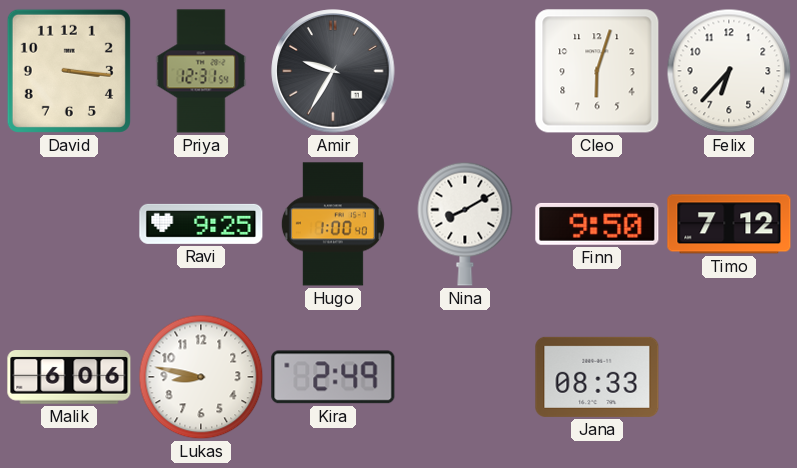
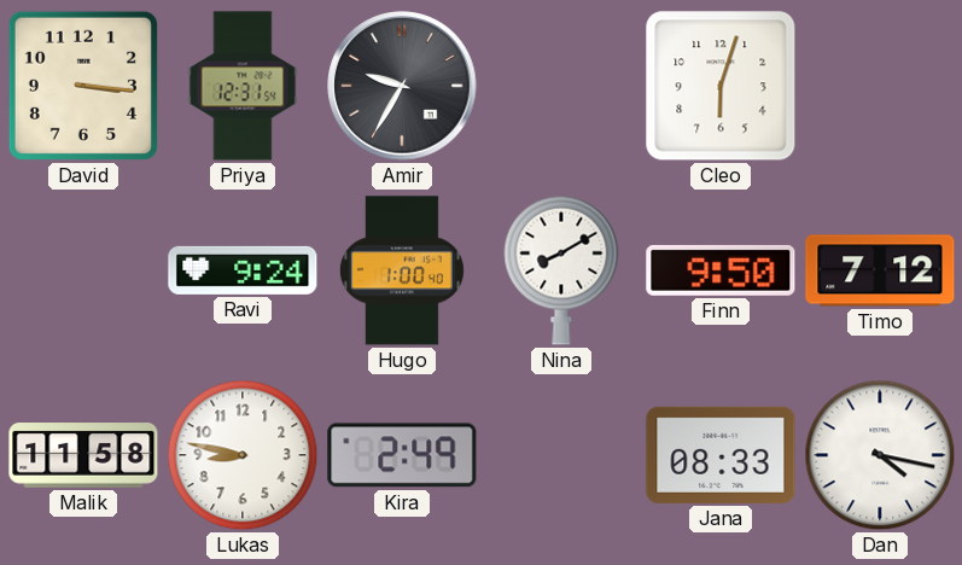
Felix: 6:37 -> none
Ravi: 9:25 -> 9:24
Malik: 6:06 -> 11:58
Dan: none -> 4:17
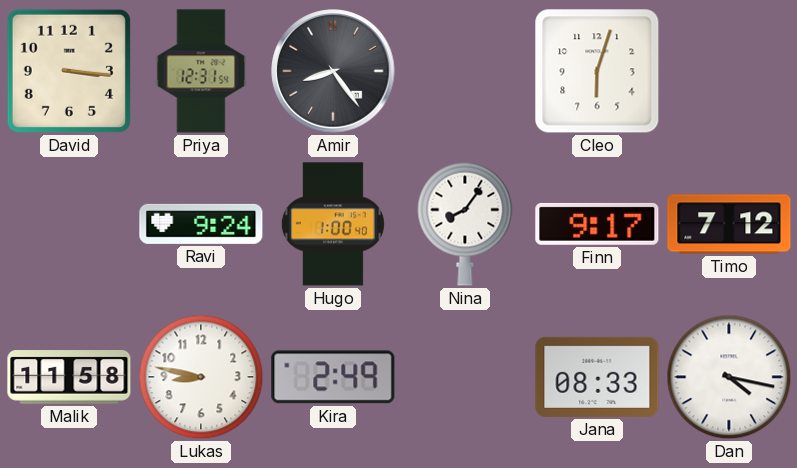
Amir: 9:35 -> 8:24
Nina: 8:10 -> 8:06
Finn: 9:50 -> 9:17
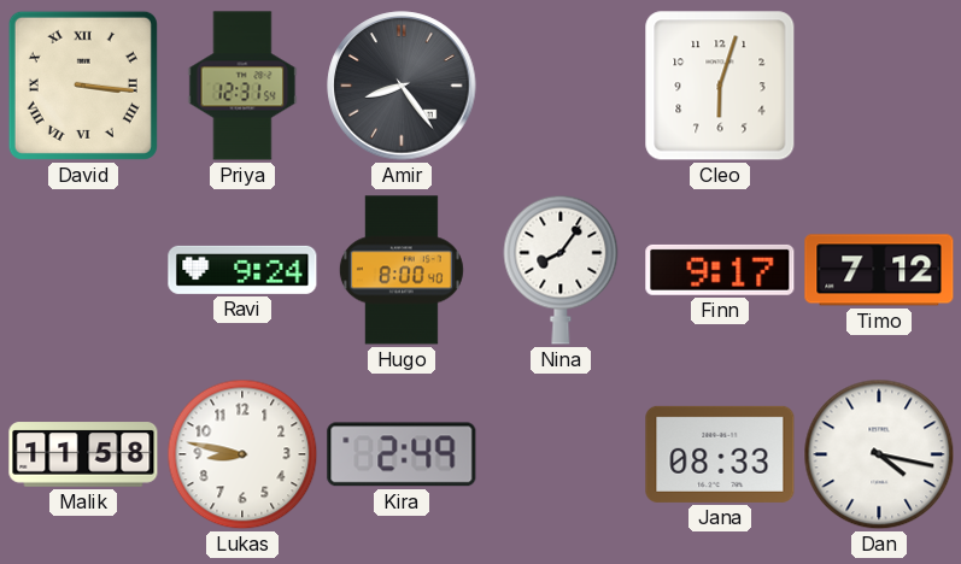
David numerals: Arabic -> Roman
Hugo: 1:00 -> 8:00
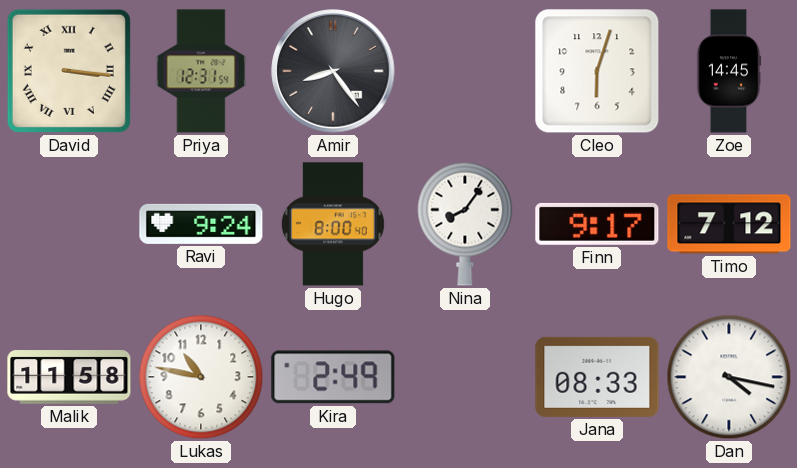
Zoe: none -> 14:45
Lukas: 8:47 -> 10:47
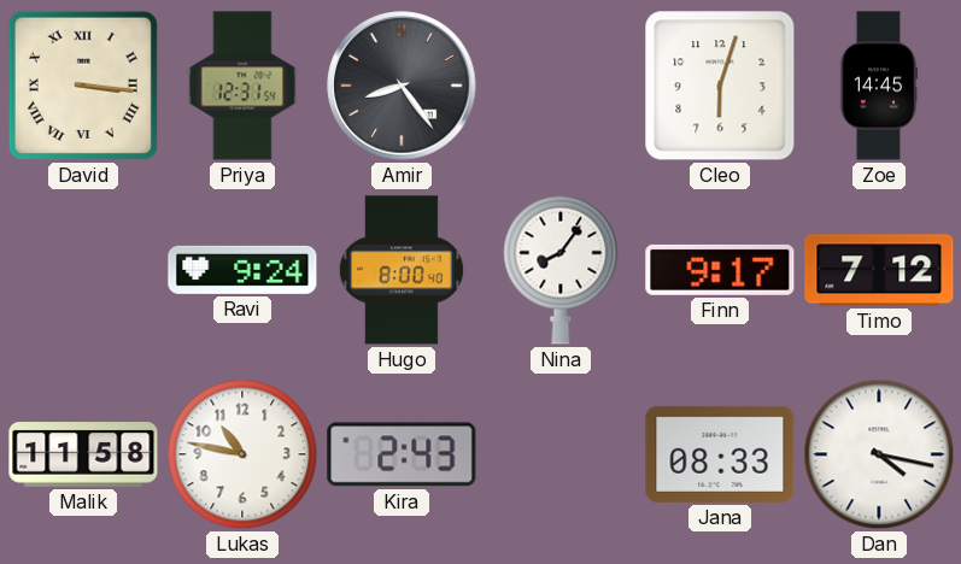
Kira: 2:49 -> 2:43
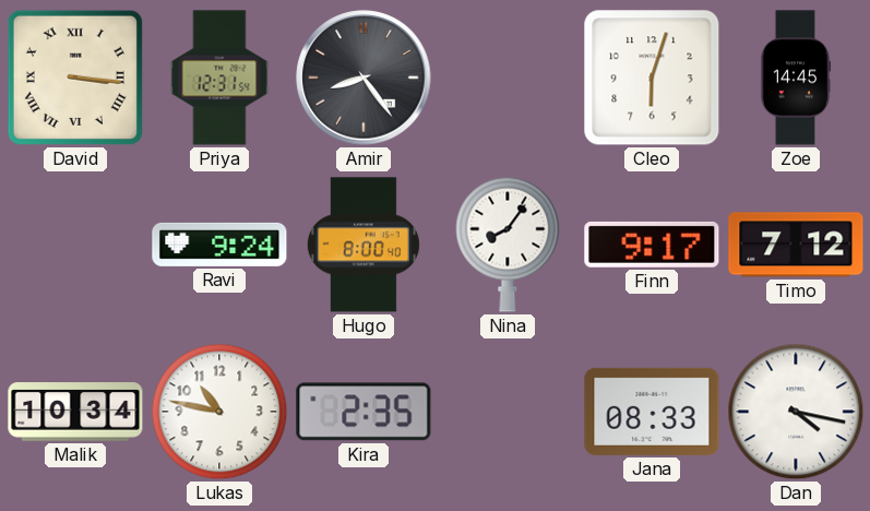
Malik: 11:58 -> 10:34
Kira: 2:43 -> 2:35
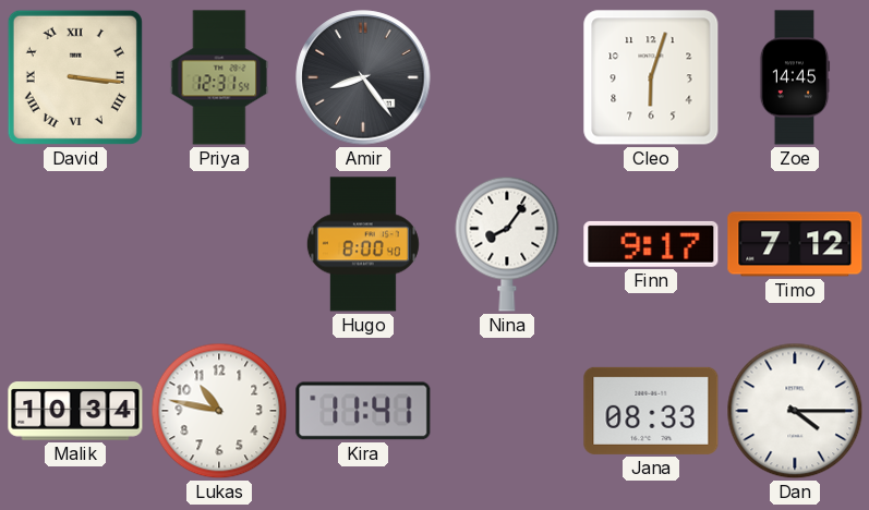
Ravi: 9:24 -> none
Kira: 2:35 -> 11:41
Dan: 4:17 -> 4:15
